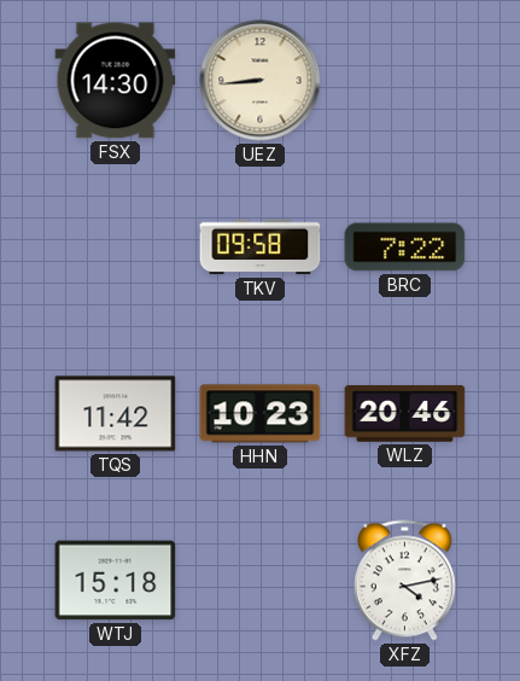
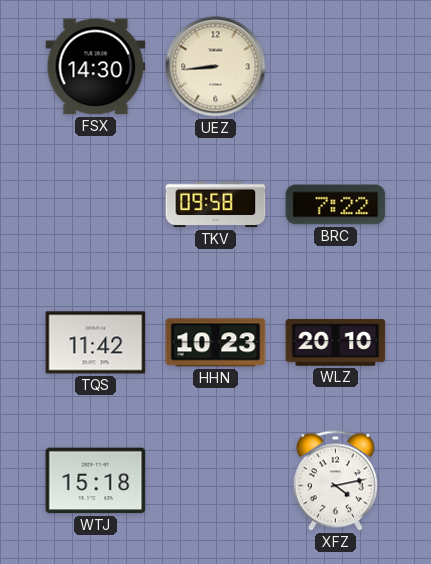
WLZ: 20:46 -> 20:10
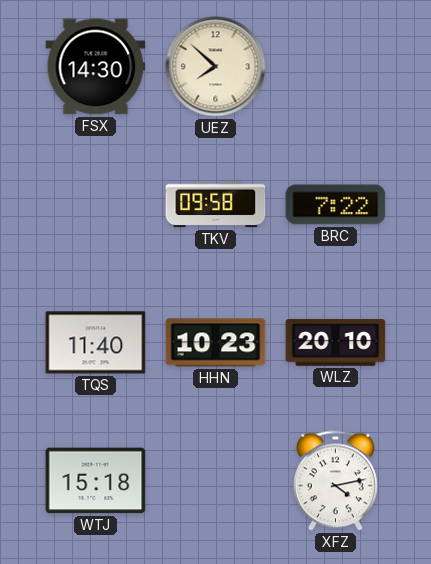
UEZ: 8:44 -> 7:52
TQS: 11:42 -> 11:40
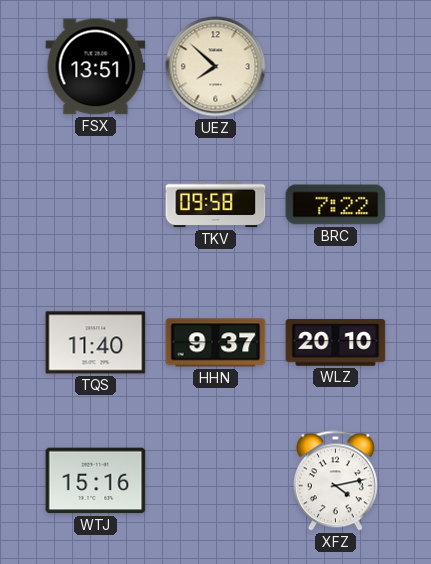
FSX: 14:30 -> 13:51
HHN: 10:23 -> 9:37
WTJ: 15:18 -> 15:16
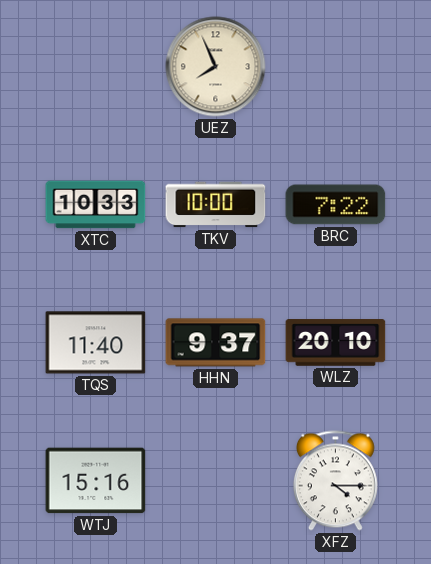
FSX: 13:51 -> none
UEZ: 7:52 -> 7:56
XTC: none -> 10:33
TKV: 09:58 -> 10:00
XFZ: 4:13 -> 4:15
